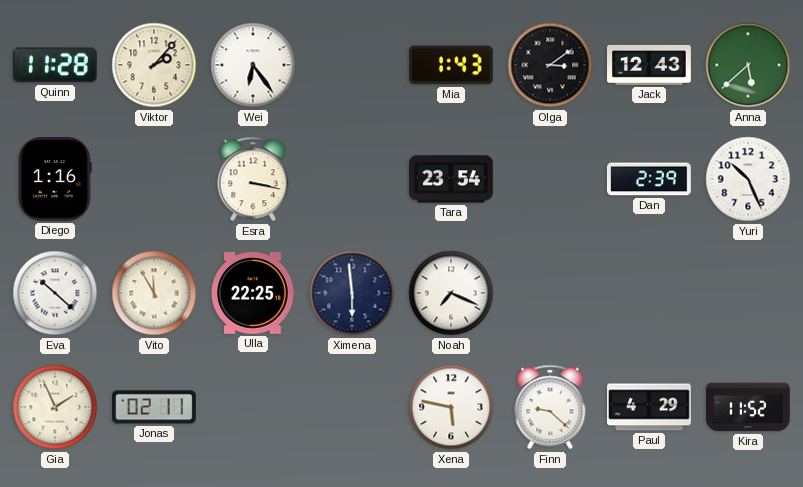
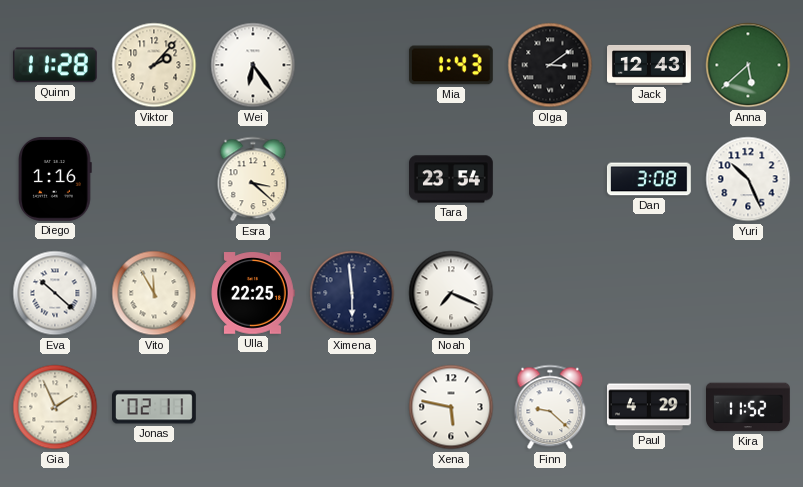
Esra: 3:17 -> 3:22
Dan: 2:39 -> 3:08
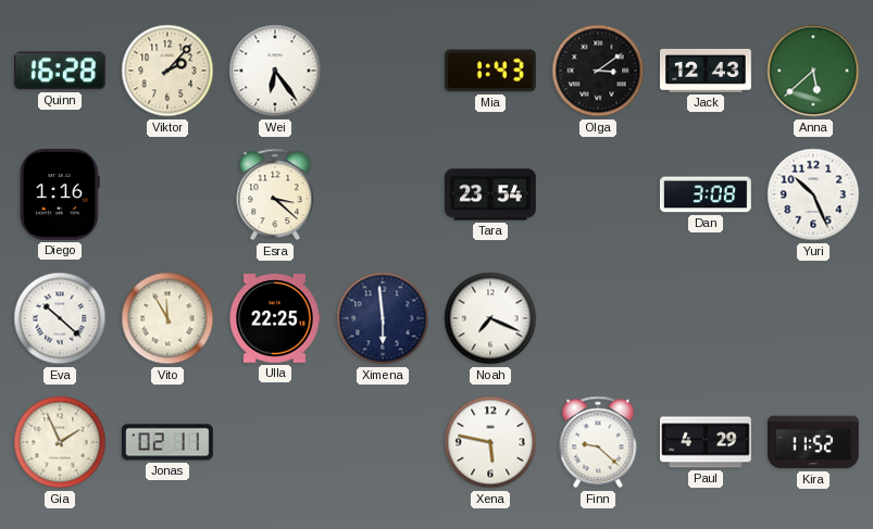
Quinn: 11:28 -> 16:28
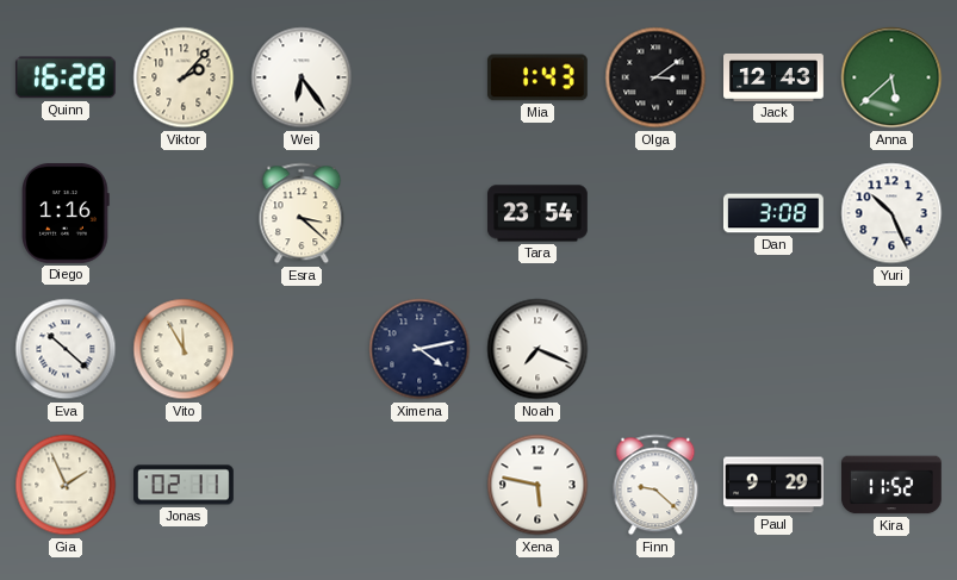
Ulla: 22:25 -> none
Ximena: 5:59 -> 4:13
Paul: 4:29 -> 9:29
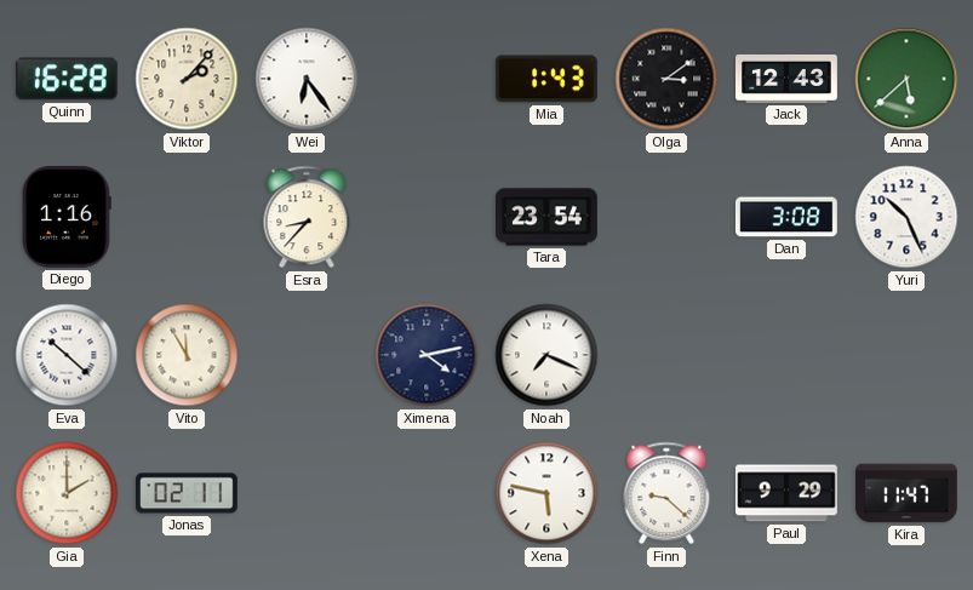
Esra: 3:22 -> 8:37
Gia: 1:56 -> 2:00
Kira: 11:52 -> 11:47
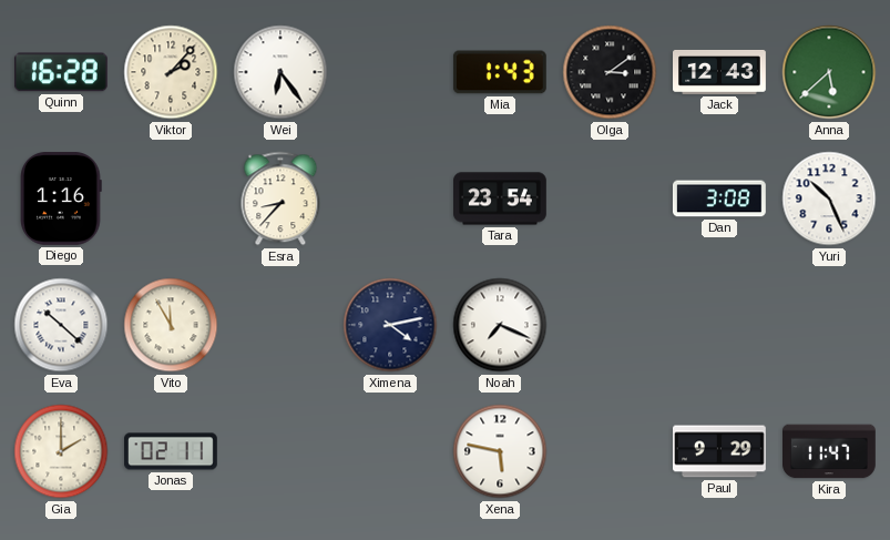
Finn: 9:22 -> none
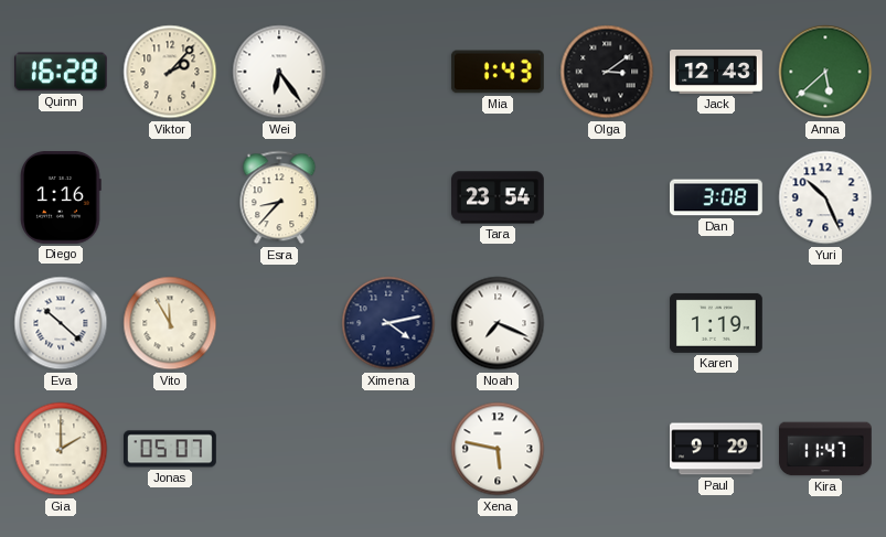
Karen: none -> 1:19
Jonas: 02:11 -> 05:07
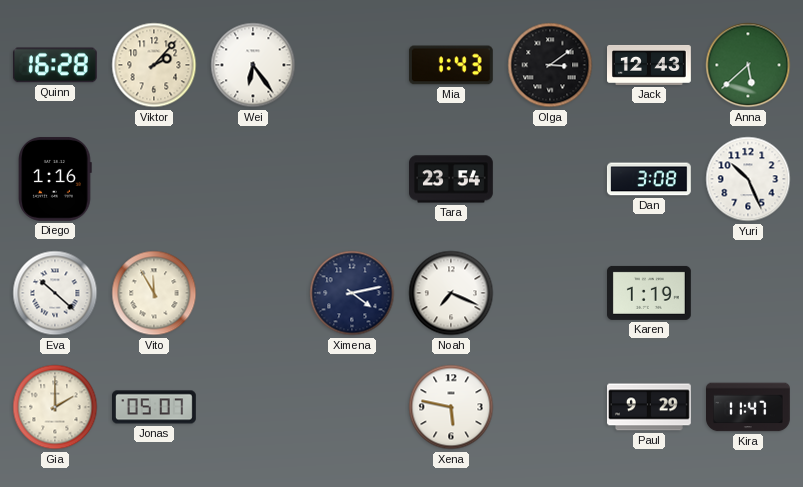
Esra: 8:37 -> none
